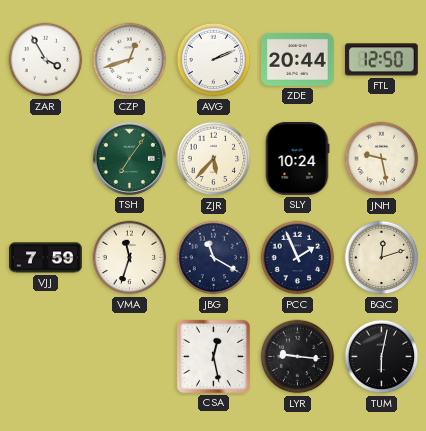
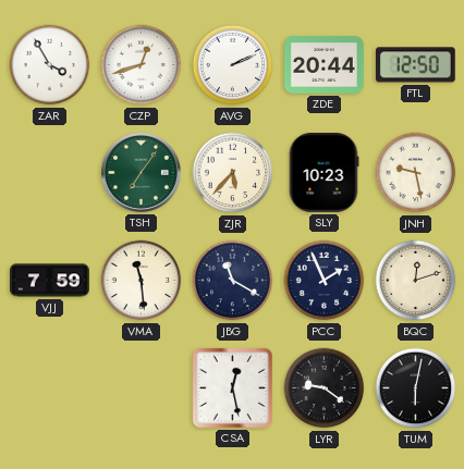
SLY: 10:24 -> 10:23
VMA: 11:33 -> 11:29
LYR: 9:16 -> 9:21
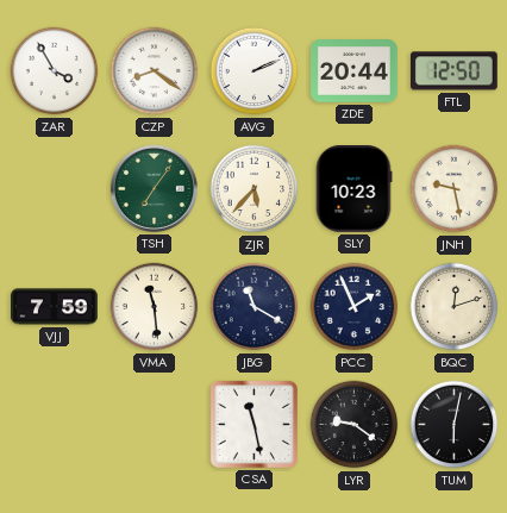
CZP: 12:42 -> 8:21
CSA: 12:28 -> 11:28
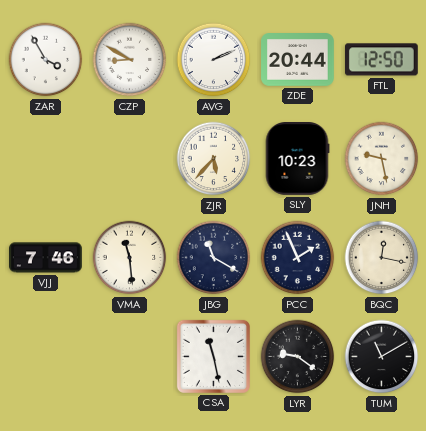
CZP: 8:21 -> 8:50
TSH: 7:06 -> none
VJJ: 7:59 -> 7:46
BQC: 12:12 -> 12:17
TUM: 6:02 -> 11:10
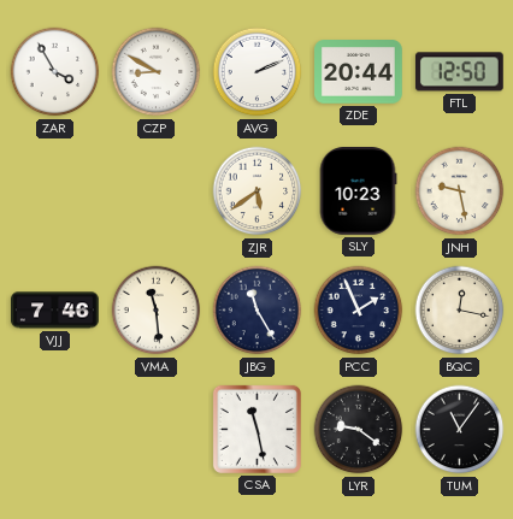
ZJR: 5:37 -> 5:39
JBG: 11:20 -> 11:25
TUM: 11:10 -> 11:06
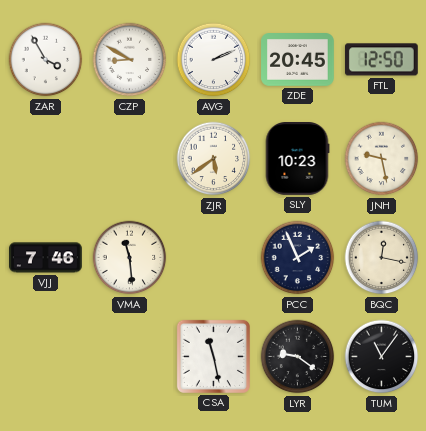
ZDE: 20:44 -> 20:45
JBG: 11:25 -> none
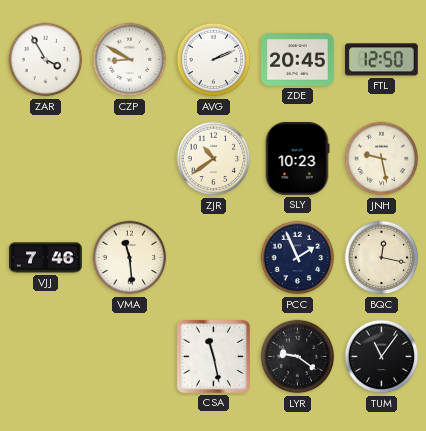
ZJR: 5:39 -> 10:39
